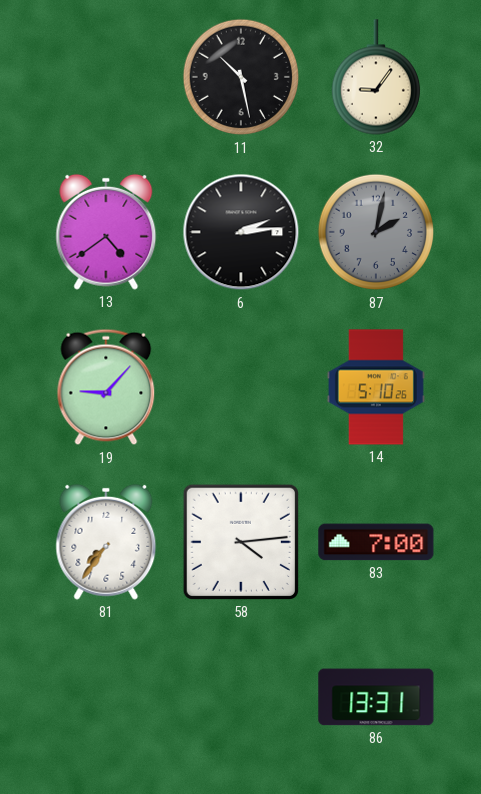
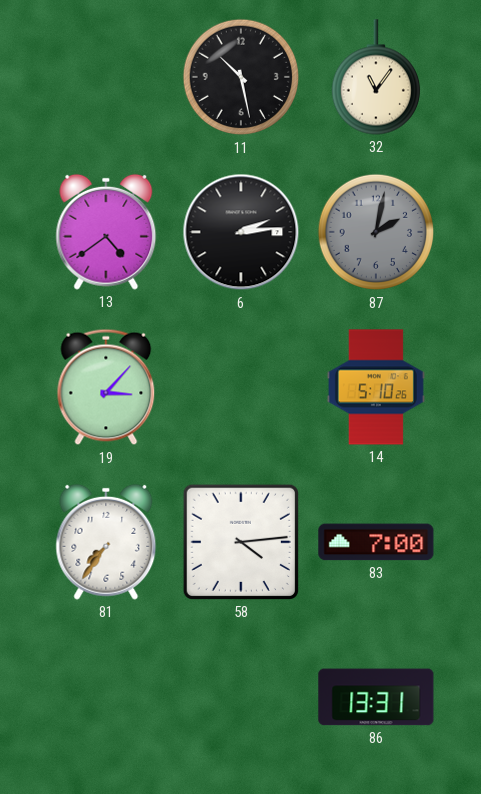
32: 9:06 -> 11:06
19: 9:07 -> 3:07
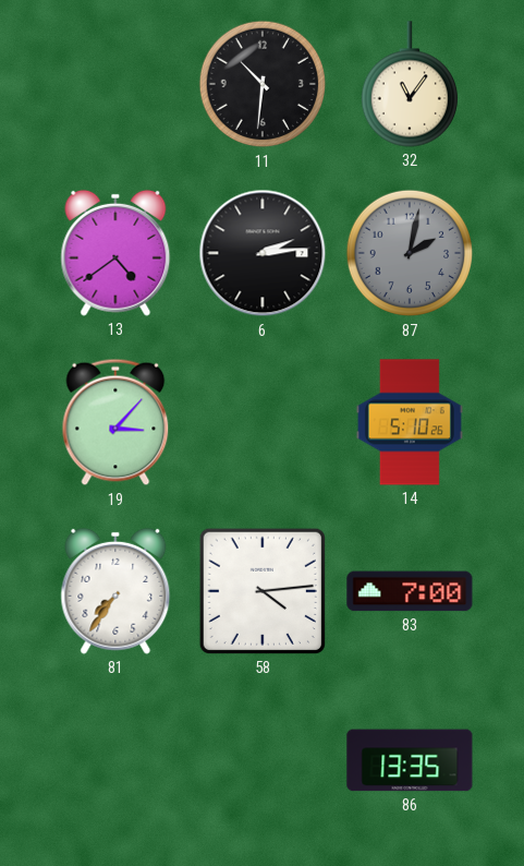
11: 10:28 -> 10:31
86: 13:31 -> 13:35
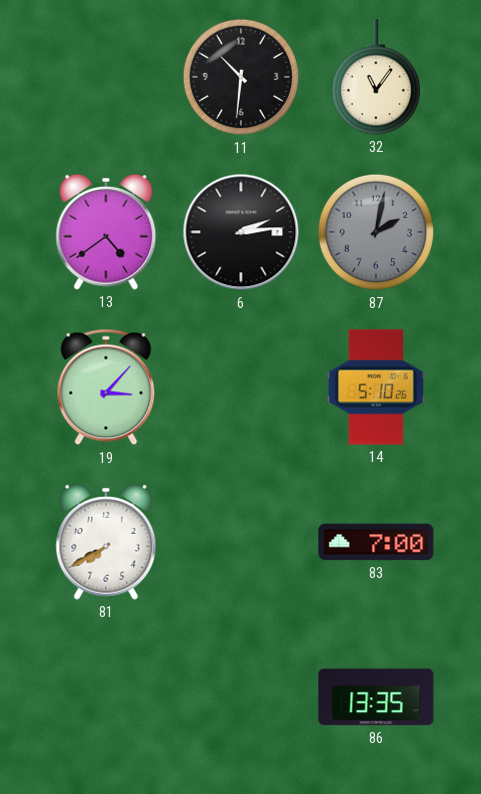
81: 7:36 -> 7:40
58: 4:14 -> none
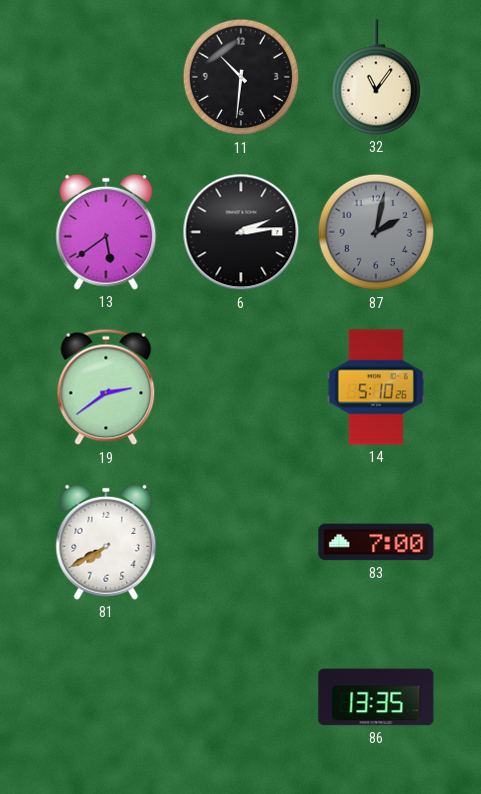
13: 4:39 -> 5:39
19: 3:07 -> 2:39
